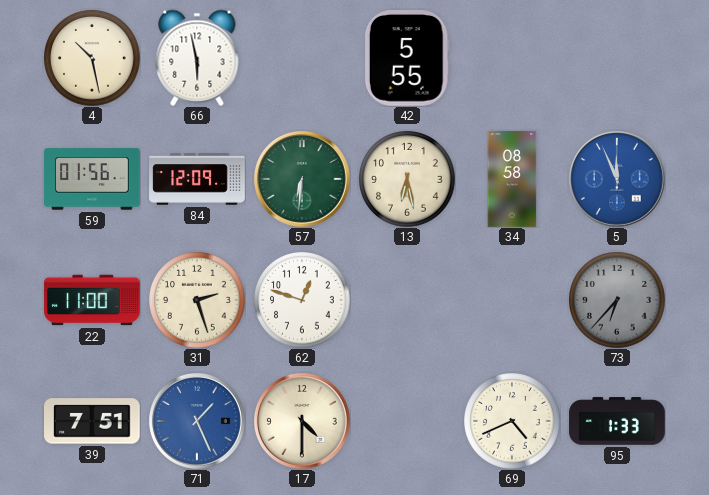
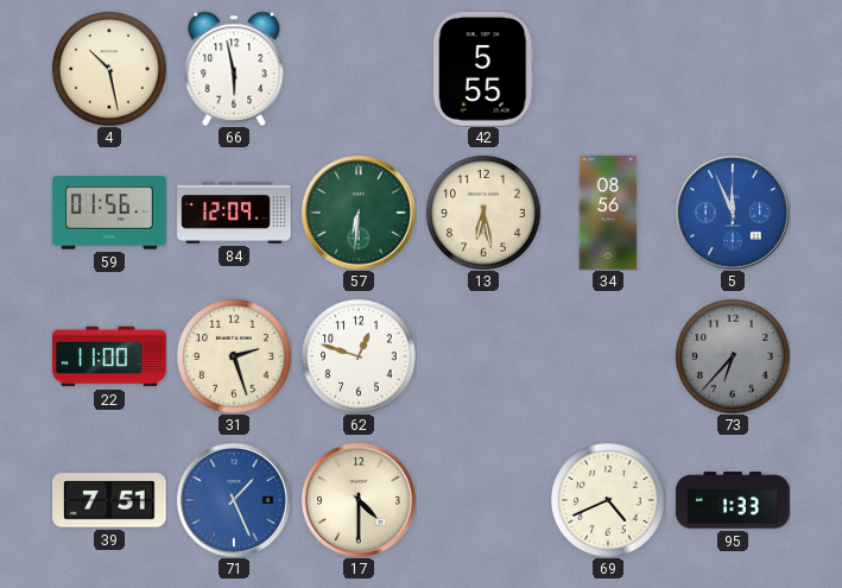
34: 08:58 -> 08:56
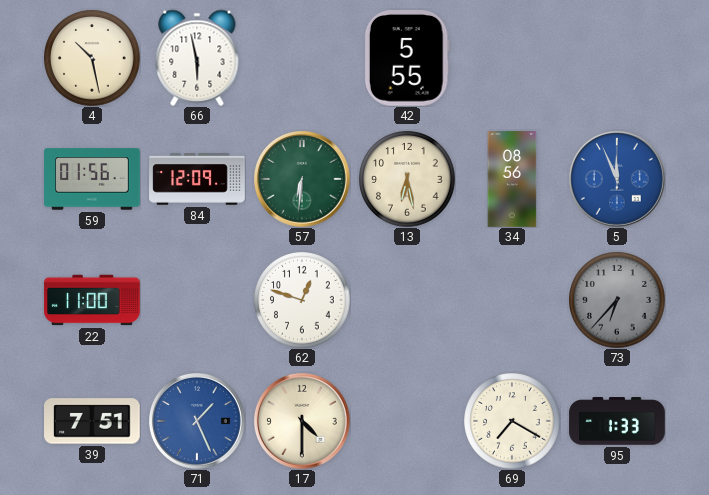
31: 2:27 -> none
69: 4:41 -> 7:20
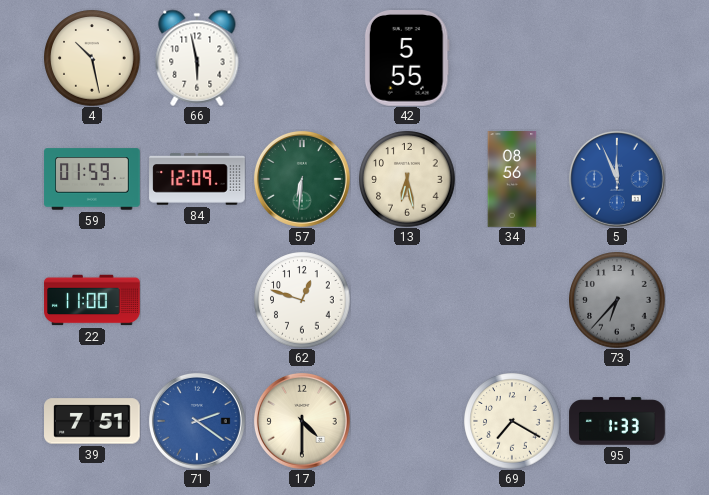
59: 01:56 -> 01:59
71: 1:26 -> 2:21
